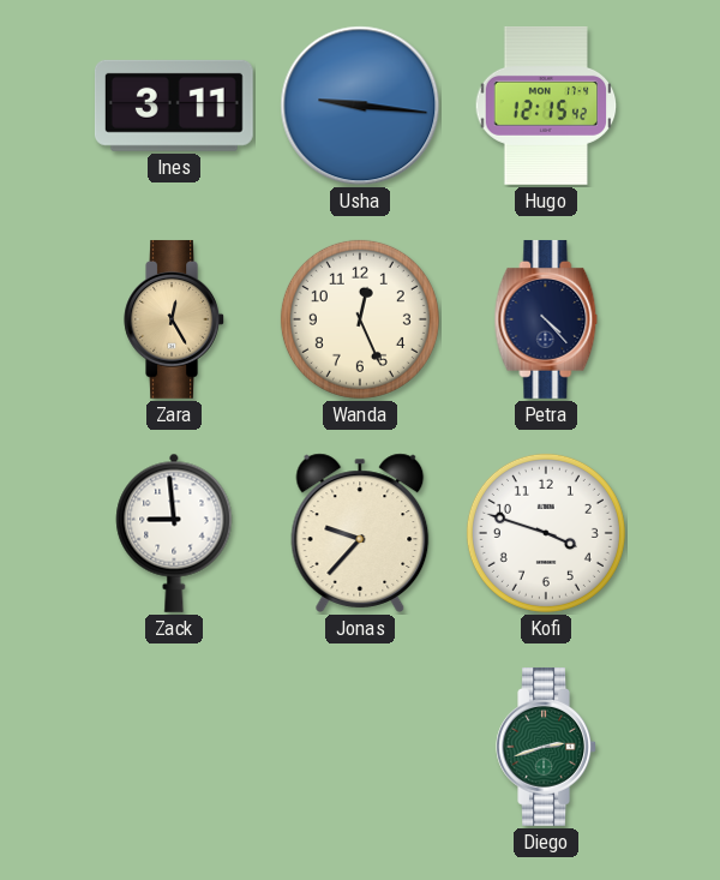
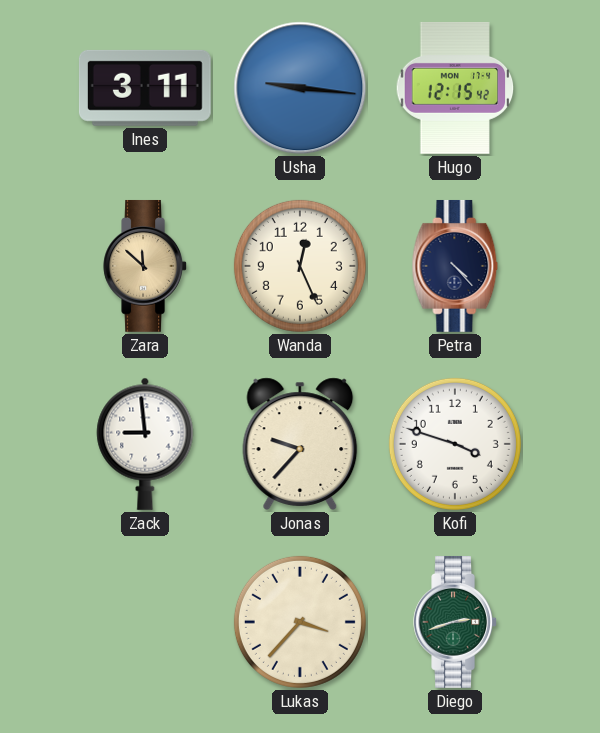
Zara: 12:25 -> 11:52
Lukas: none -> 3:37
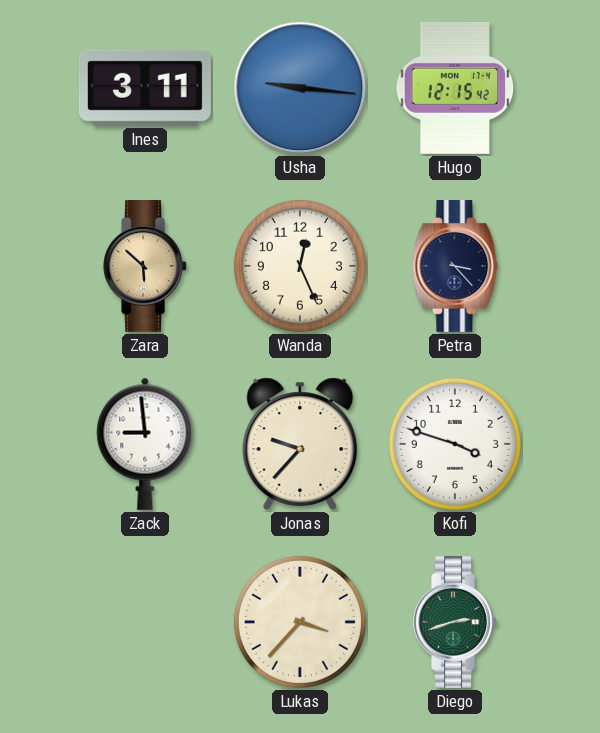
Zara: 11:52 -> 5:52
Petra: 4:23 -> 3:23
